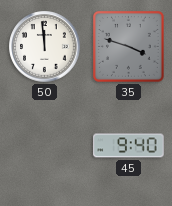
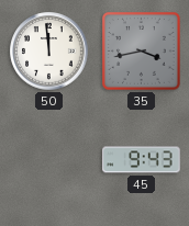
35: 3:48 -> 3:43
45: 9:40 -> 9:43
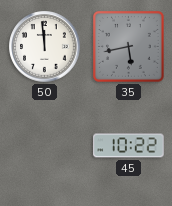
35: 3:43 -> 5:43
45: 9:43 -> 10:22
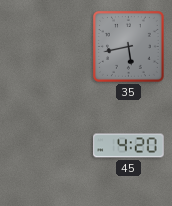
50: 11:59 -> none
45: 10:22 -> 4:20
